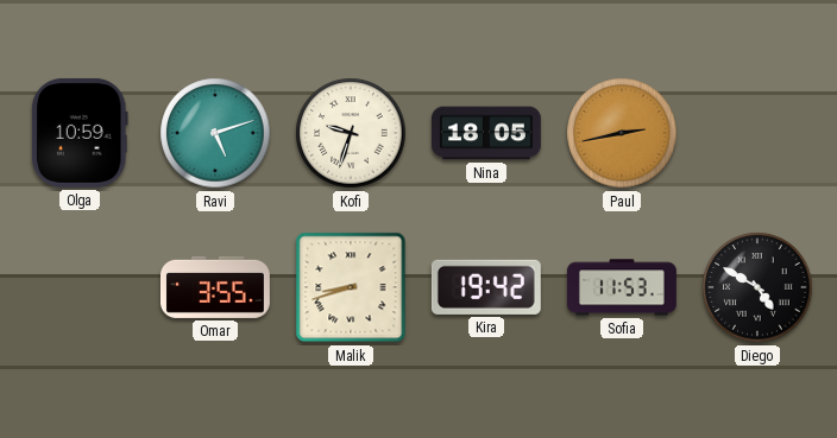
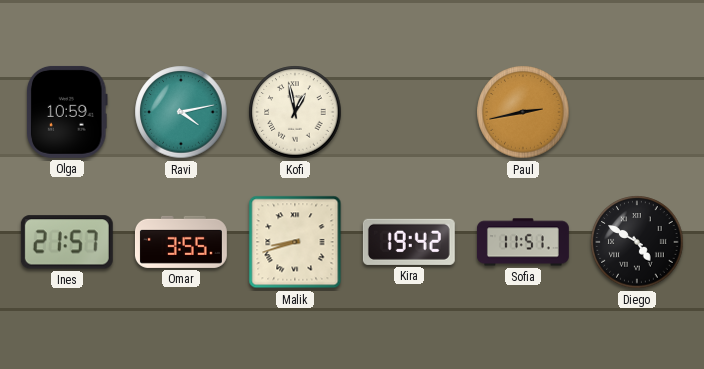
Ravi: 5:12 -> 4:13
Kofi: 9:33 -> 12:58
Nina: 18:05 -> none
Ines: none -> 21:57
Sofia: 11:53 -> 11:51
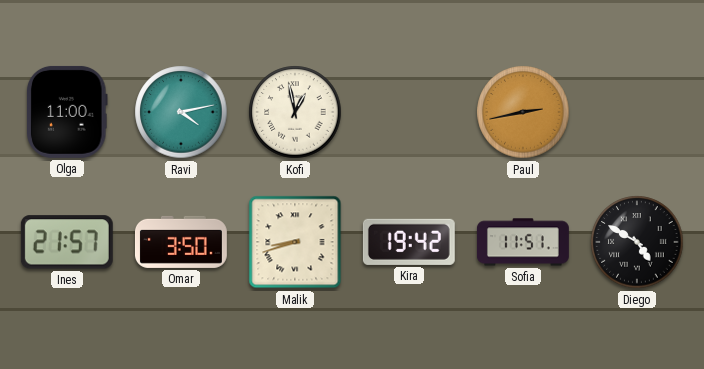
Olga: 10:59 -> 11:00
Omar: 3:55 -> 3:50
